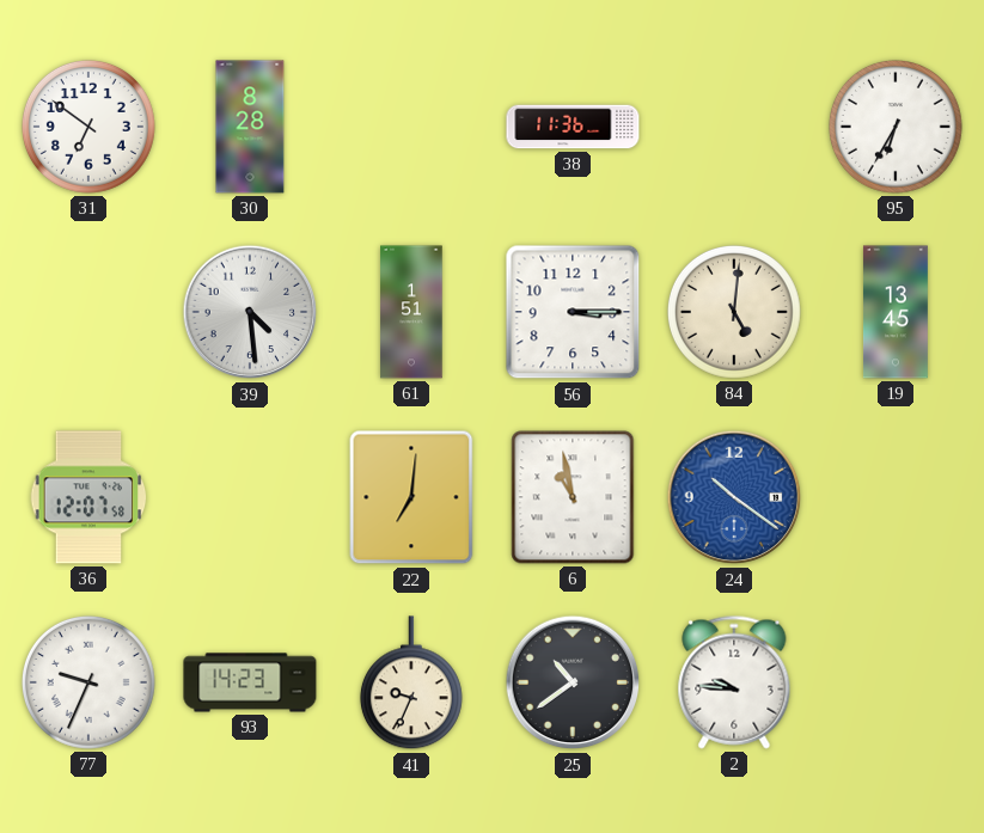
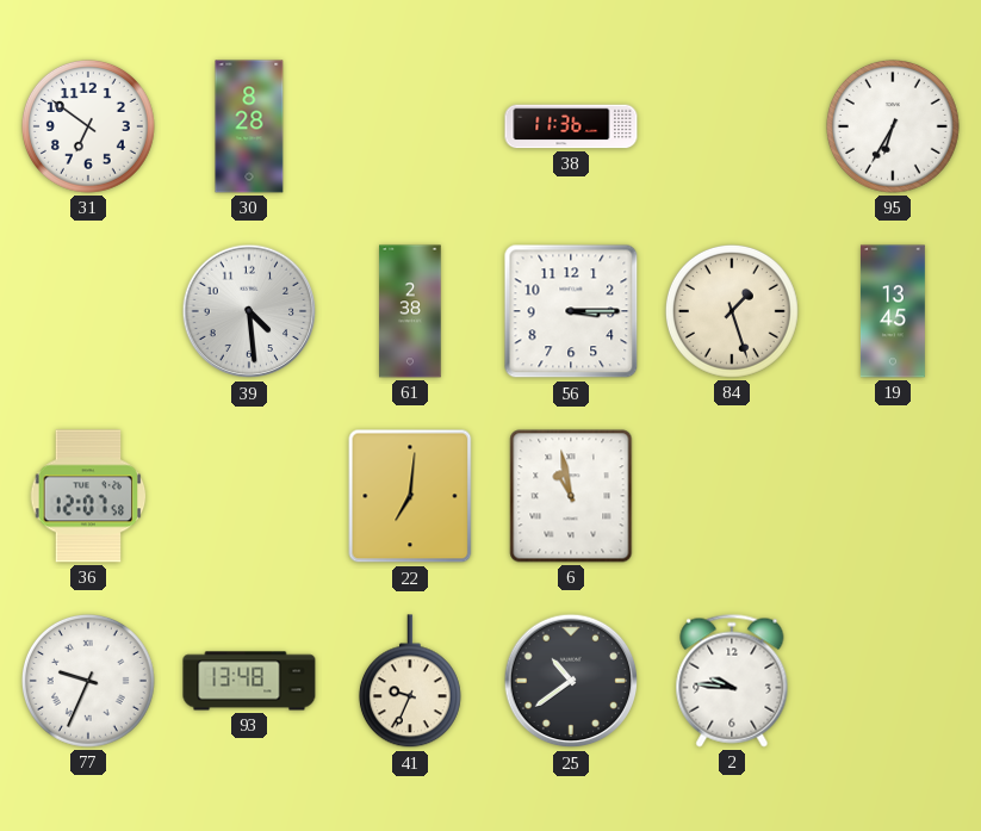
61: 1:51 -> 2:38
84: 5:01 -> 1:27
24: 10:21 -> none
93: 14:23 -> 13:48
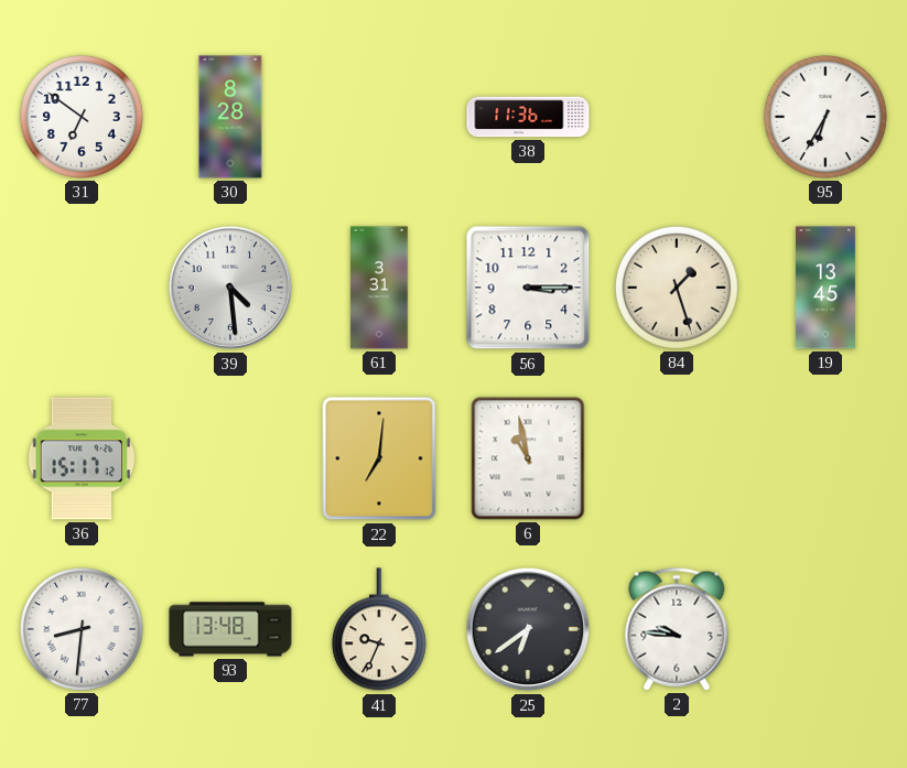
61: 2:38 -> 3:31
36: 12:07 -> 15:17
77: 9:34 -> 8:31
25: 10:39 -> 6:39
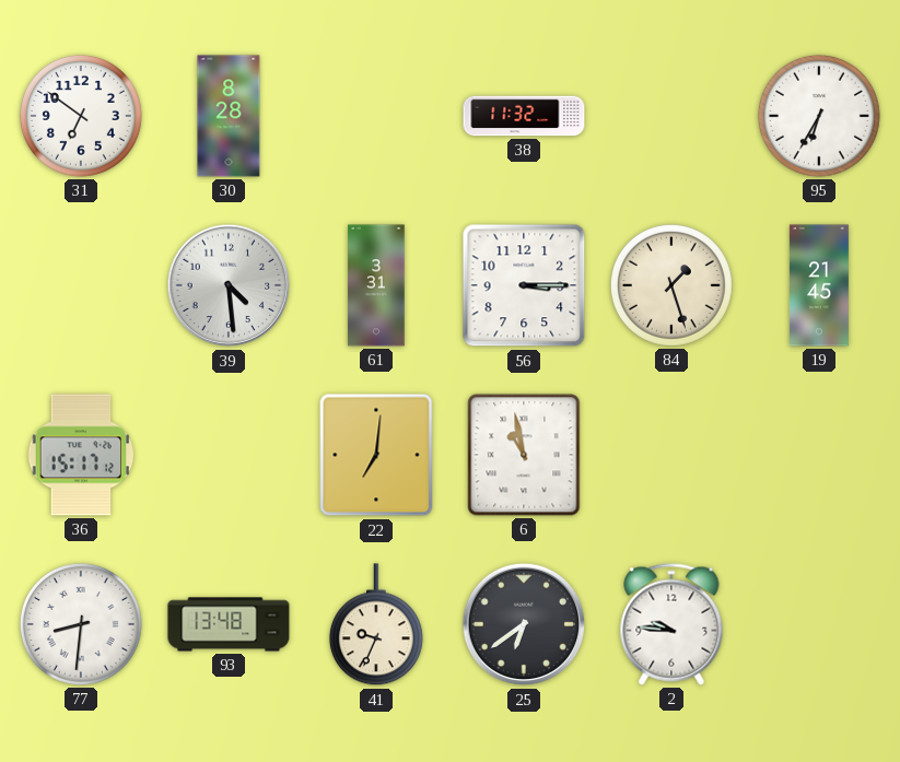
38: 11:36 -> 11:32
19: 13:45 -> 21:45
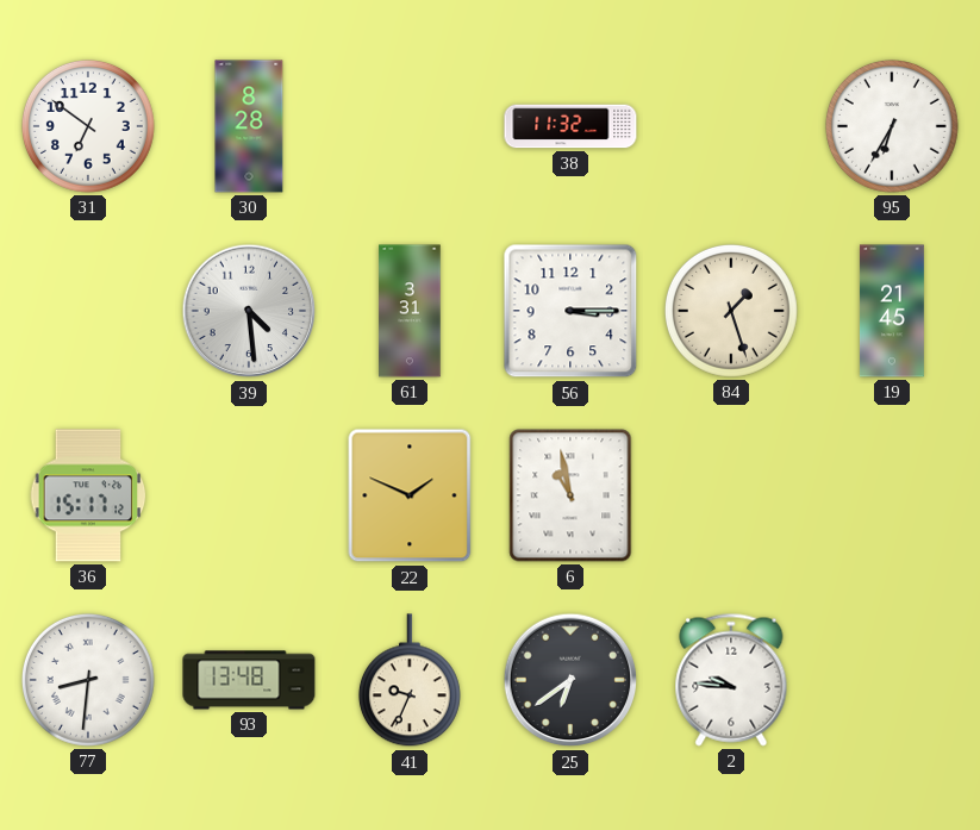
22: 7:01 -> 1:49
